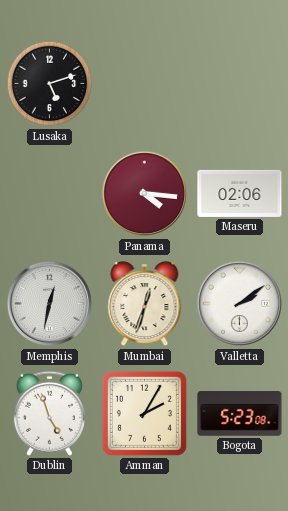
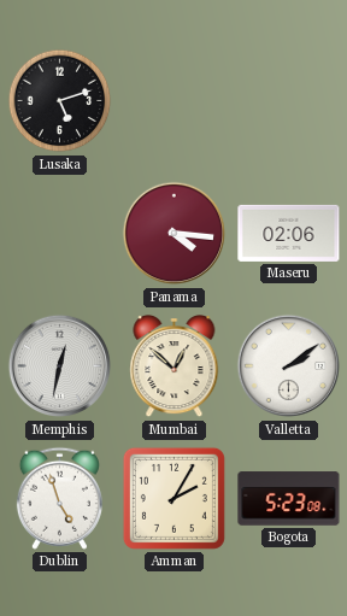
Mumbai: 12:33 -> 12:52
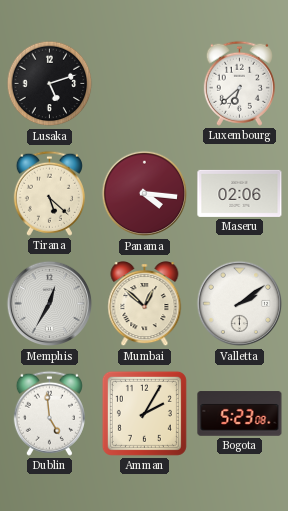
Luxembourg: none -> 6:38
Tirana: none -> 5:22
Memphis: 12:32 -> 12:35
Dublin: 4:57 -> 4:59
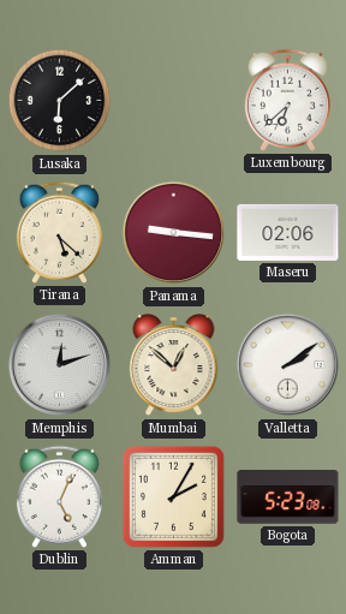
Lusaka: 5:12 -> 6:08
Panama: 4:16 -> 9:16
Memphis: 12:35 -> 12:12
Dublin: 4:59 -> 5:04
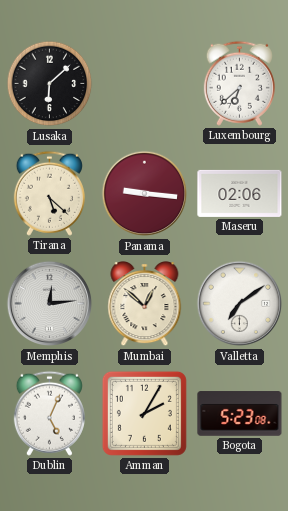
Memphis: 12:12 -> 12:14
Valletta: 2:09 -> 7:09
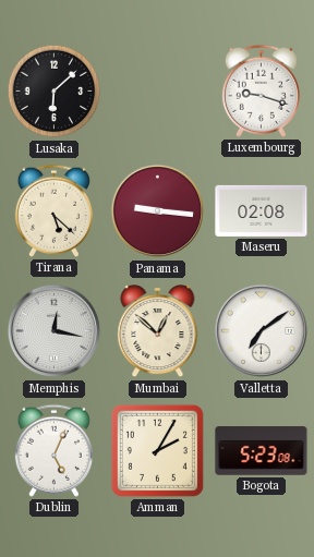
Luxembourg: 6:38 -> 9:18
Maseru: 02:06 -> 02:08
Memphis: 12:14 -> 12:17
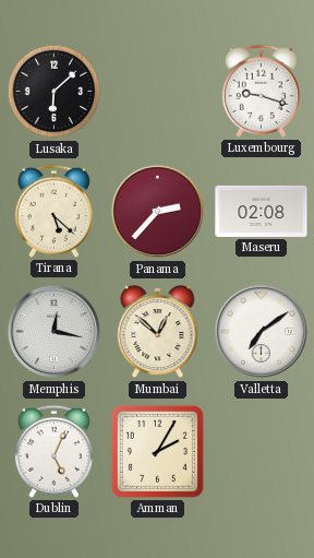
Panama: 9:16 -> 2:37
Bogota: 5:23 -> none
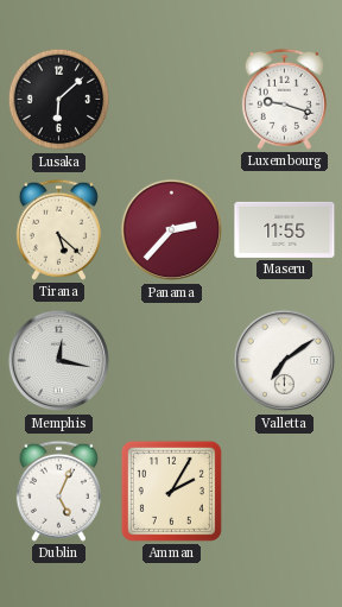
Maseru: 02:08 -> 11:55
Mumbai: 12:52 -> none
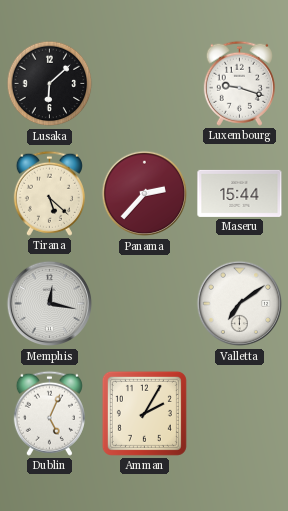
Maseru: 11:55 -> 15:44
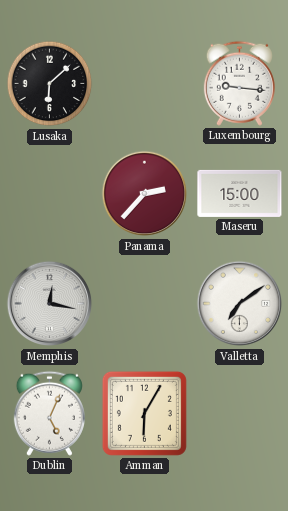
Luxembourg: 9:18 -> 9:16
Tirana: 5:22 -> none
Maseru: 15:44 -> 15:00
Amman: 2:05 -> 6:05
